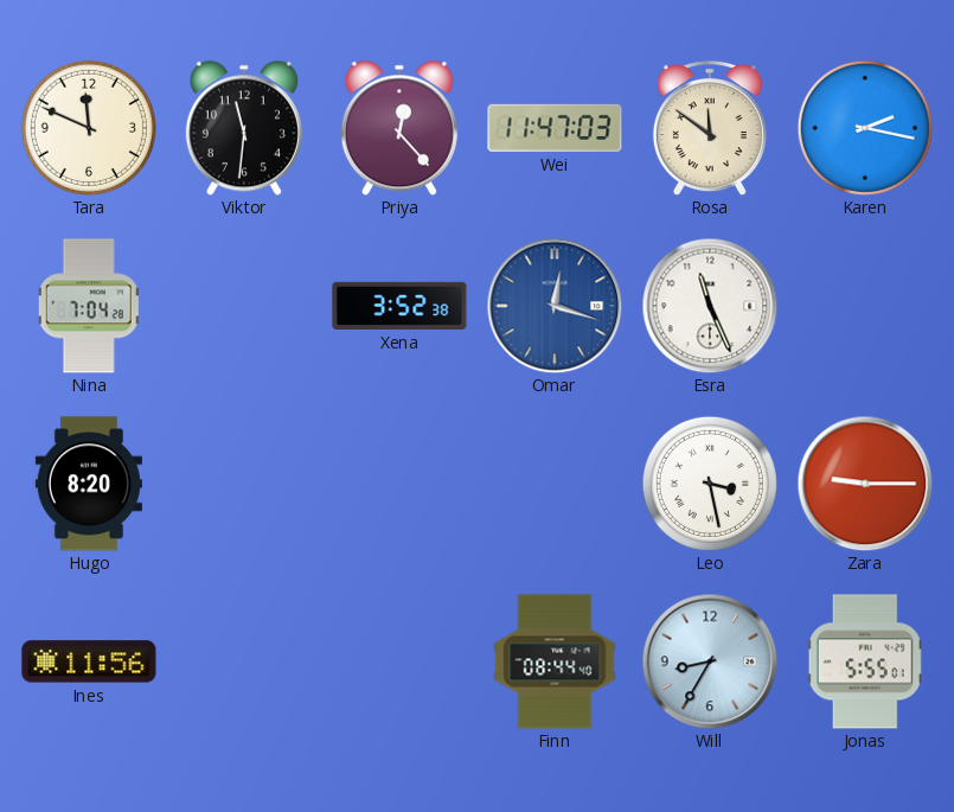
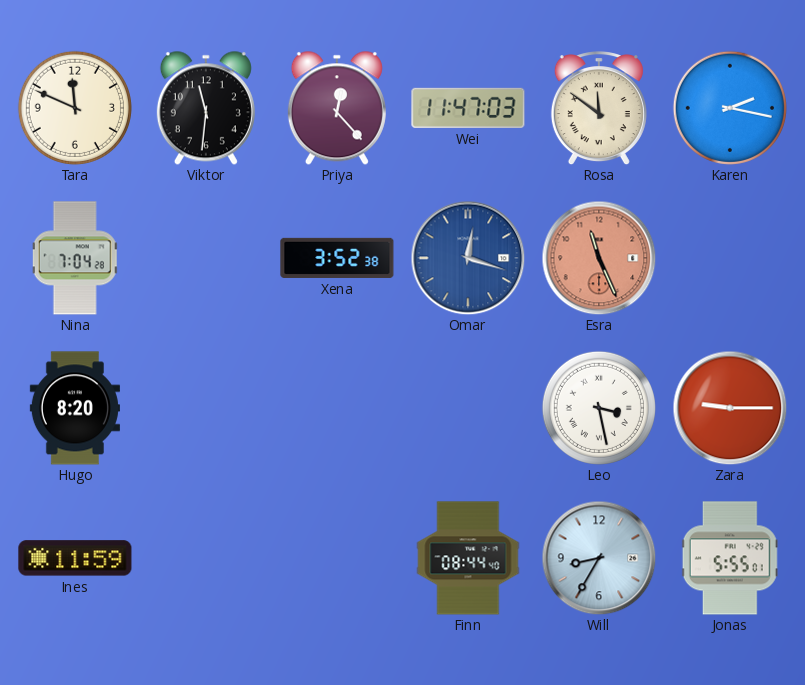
Esra dial: white -> salmon
Ines: 11:56 -> 11:59
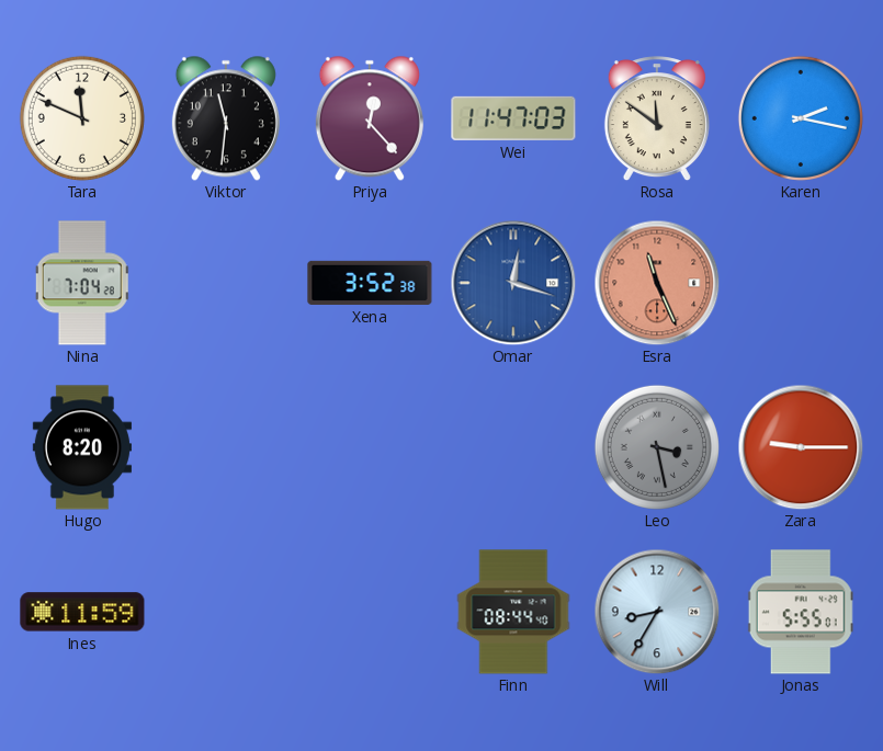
Leo dial: white -> grey
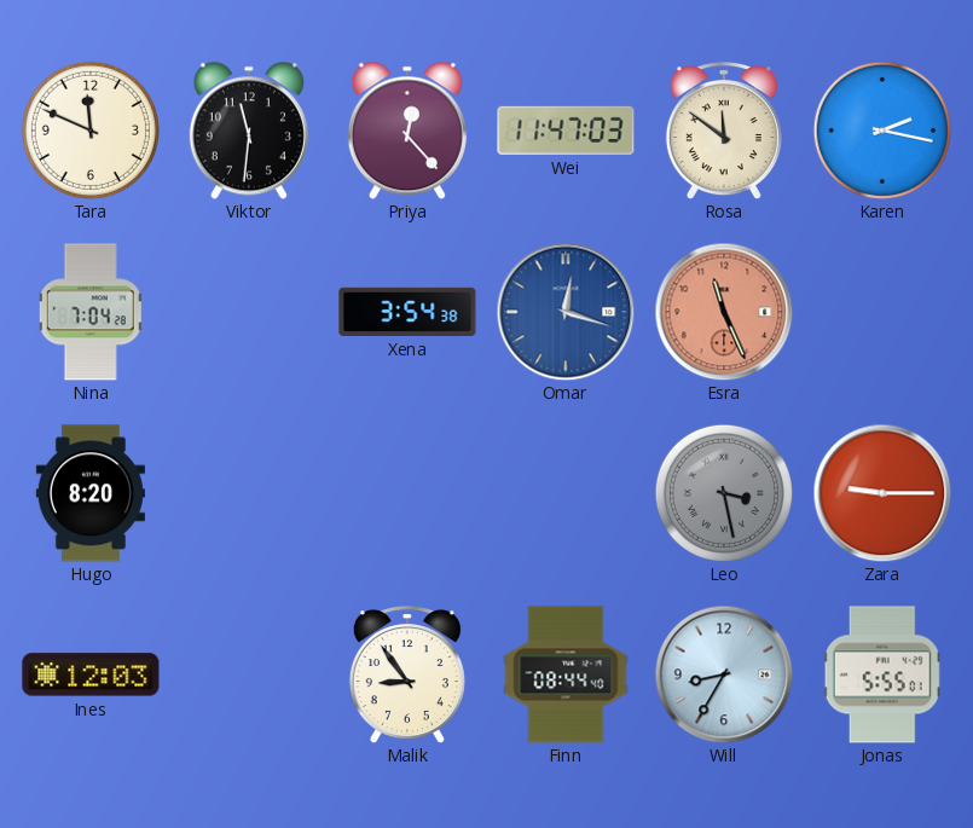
Xena: 3:52 -> 3:54
Ines: 11:59 -> 12:03
Malik: none -> 8:54
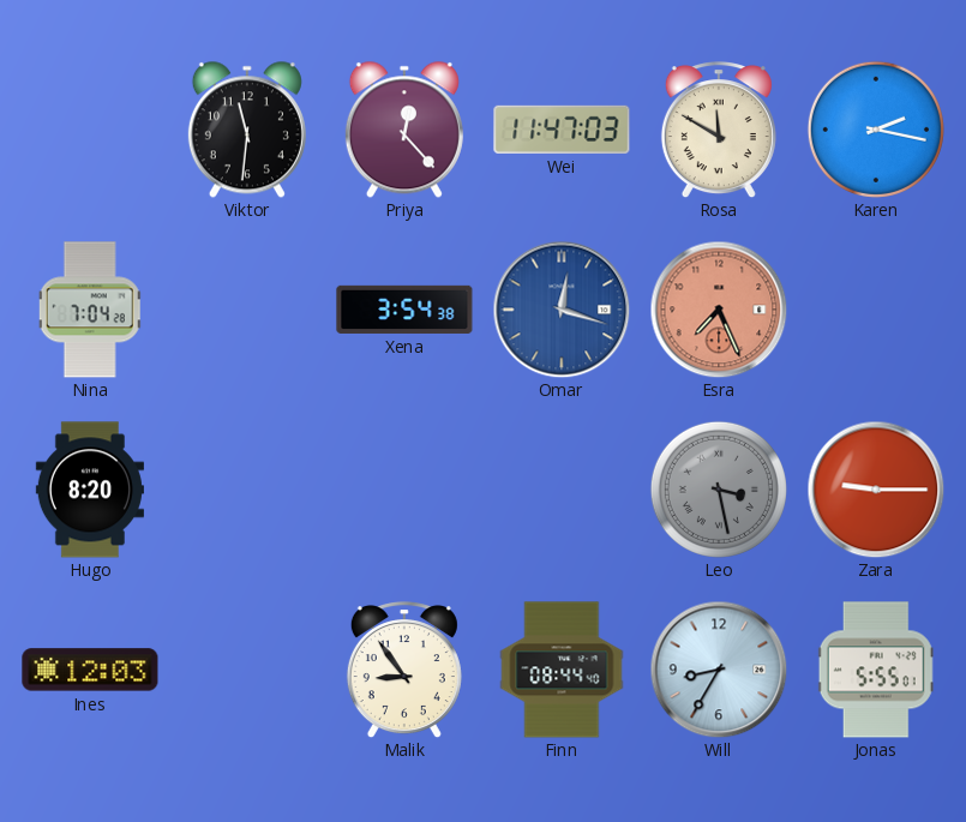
Tara: 11:49 -> none
Rosa: 11:51 -> 11:50
Esra: 11:26 -> 7:26
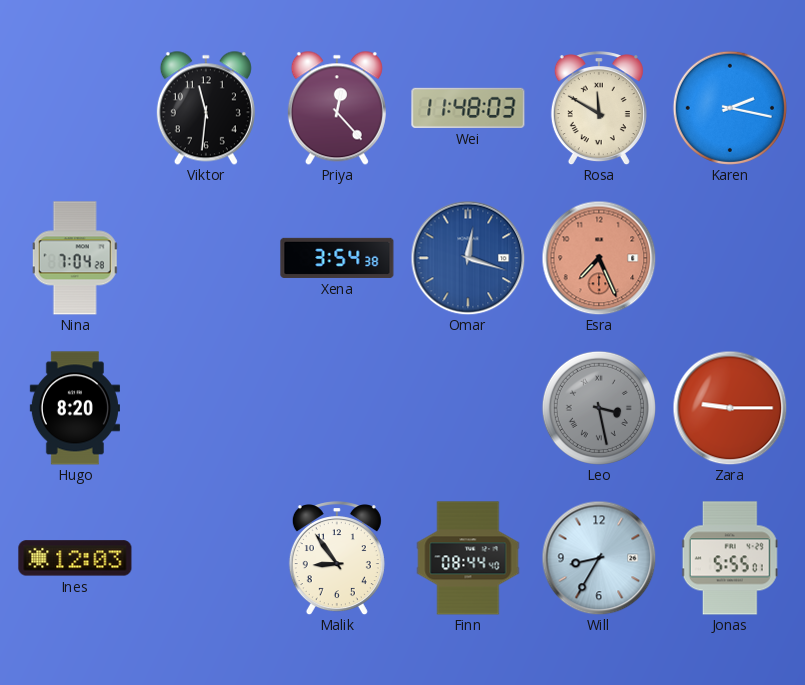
Wei: 11:47 -> 11:48
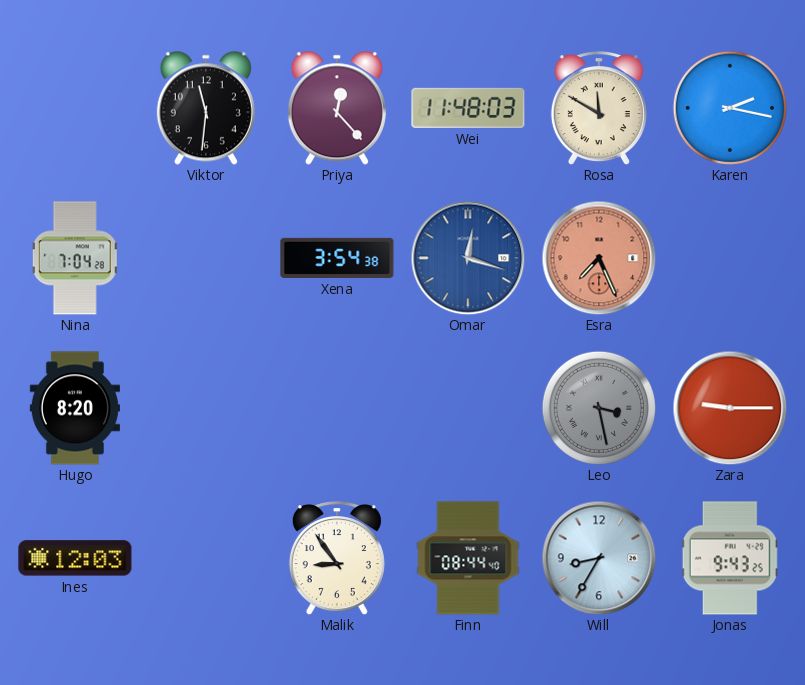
Jonas: 5:55 -> 9:43
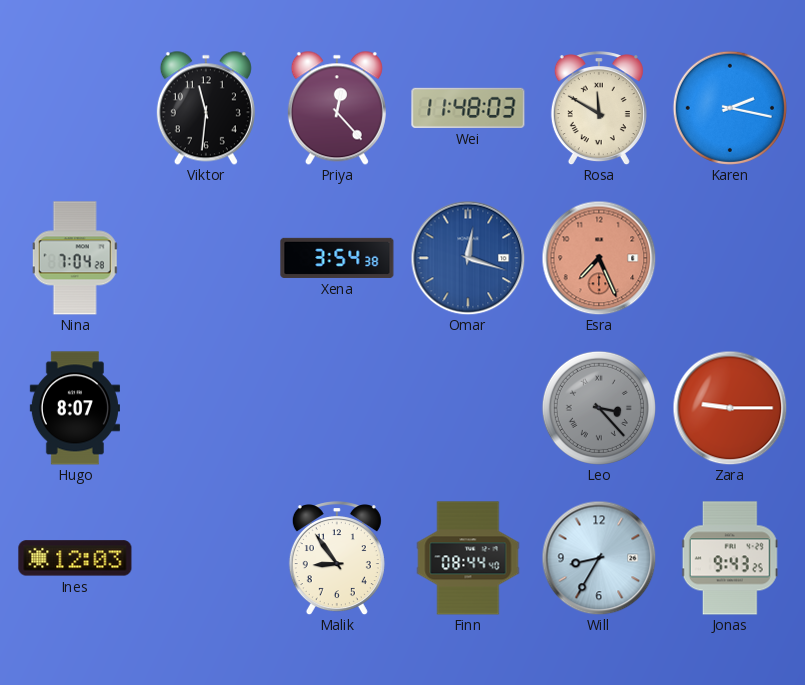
Hugo: 8:20 -> 8:07
Leo: 3:28 -> 3:23
